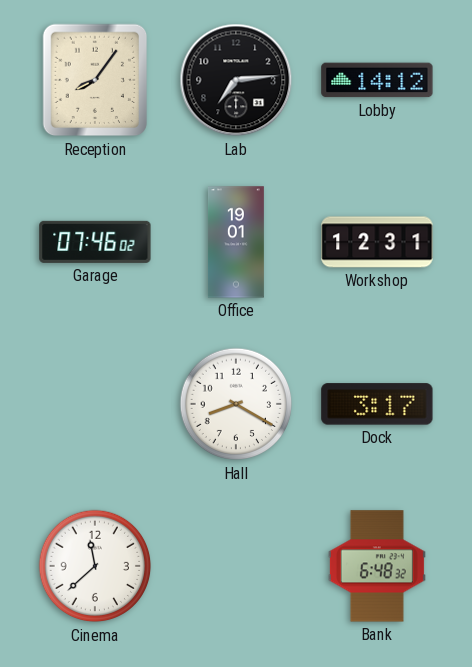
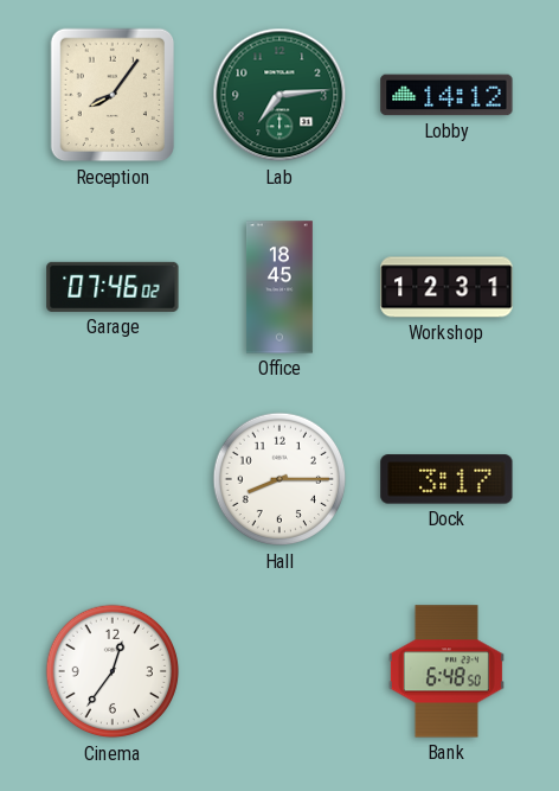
Lab dial: black -> green
Office: 19:01 -> 18:45
Hall: 8:20 -> 8:15
Cinema: 11:38 -> 12:36
Bank: 6:48:32 -> 6:48:50
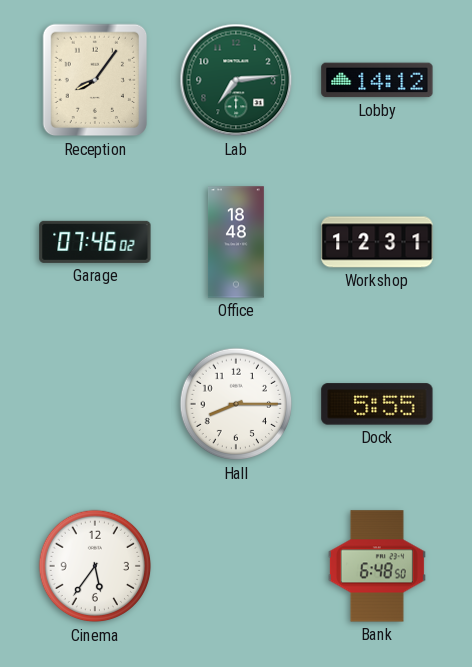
Office: 18:45 -> 18:48
Dock: 3:17 -> 5:55
Cinema: 12:36 -> 5:36
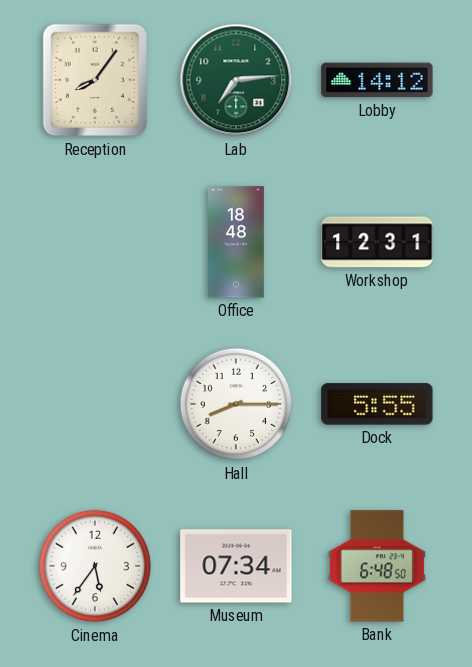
Garage: 07:46 -> none
Museum: none -> 07:34
